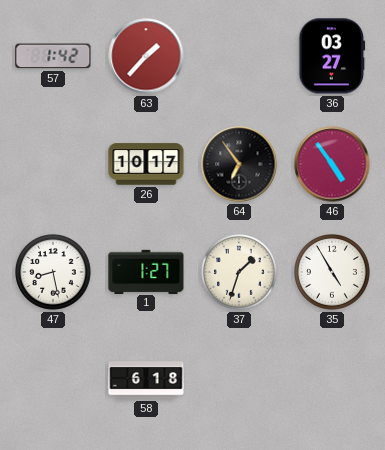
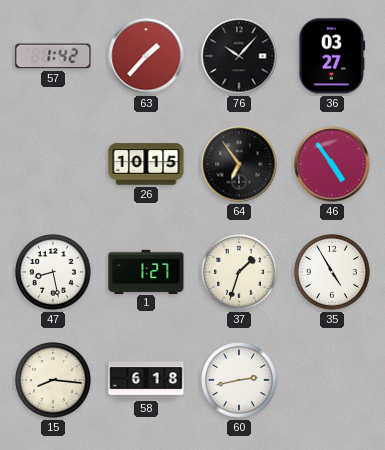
76: none -> 10:07
26: 10:17 -> 10:15
15: none -> 8:16
60: none -> 2:43
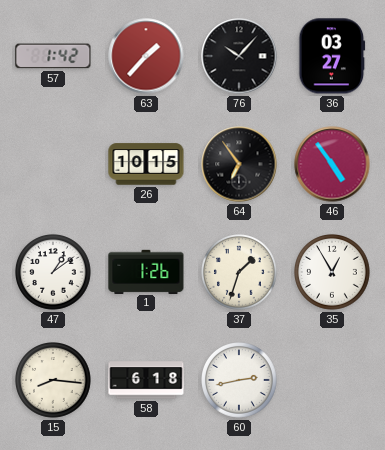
47: 8:28 -> 1:09
1: 1:27 -> 1:26
35: 4:55 -> 12:55
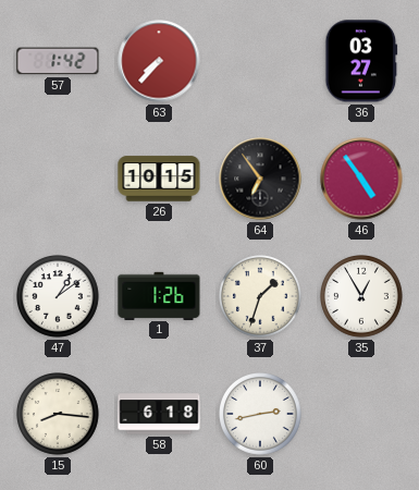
63: 1:37 -> 7:37
76: 10:07 -> none
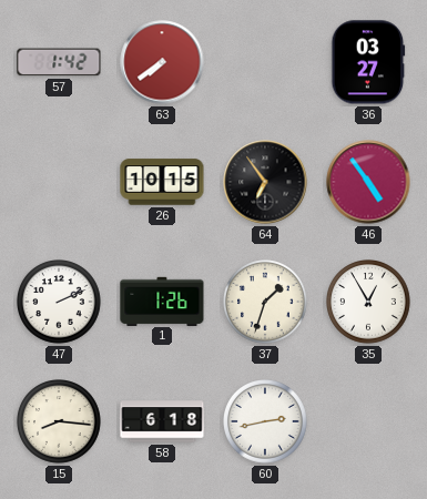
63: 7:37 -> 7:39
47: 1:09 -> 2:11
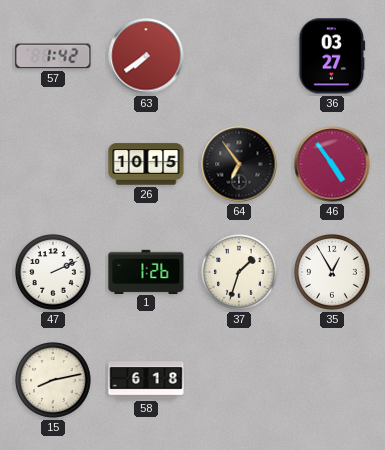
15: 8:16 -> 8:13
60: 2:43 -> none
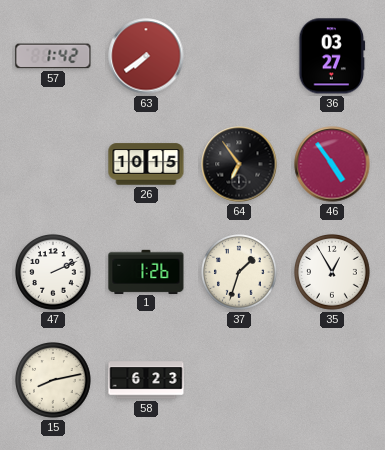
58: 6:18 -> 6:23
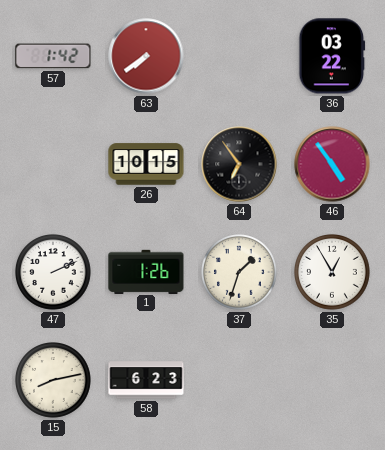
36: 03:27 -> 03:22
